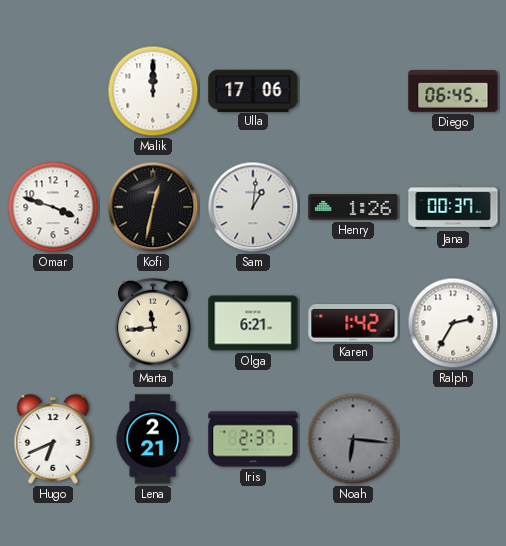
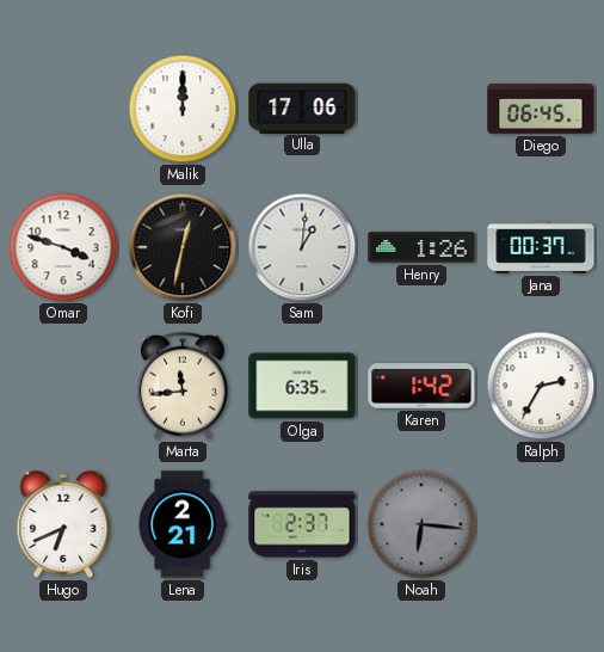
Olga: 6:21 -> 6:35
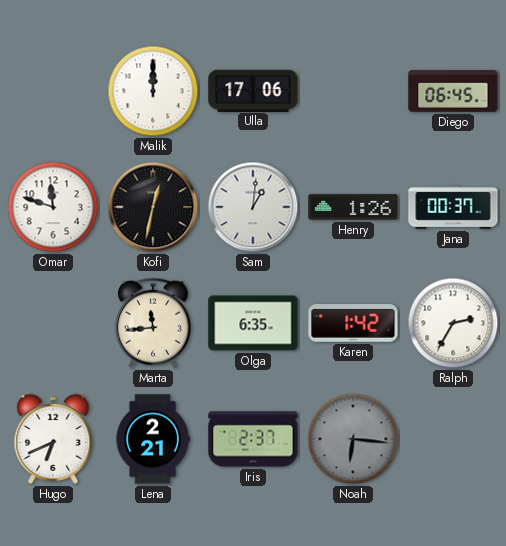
Omar: 3:48 -> 11:48
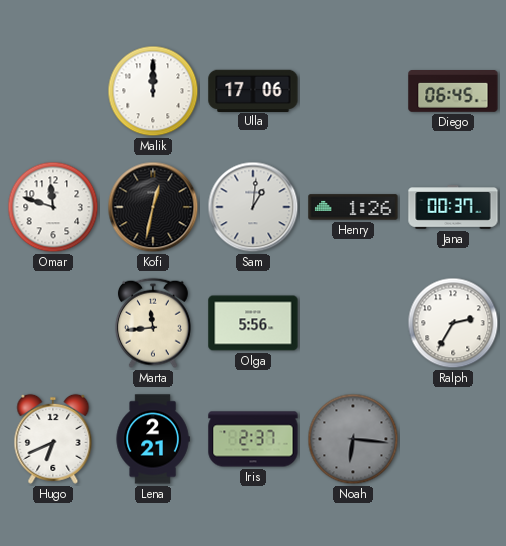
Olga: 6:35 -> 5:56
Karen: 1:42 -> none
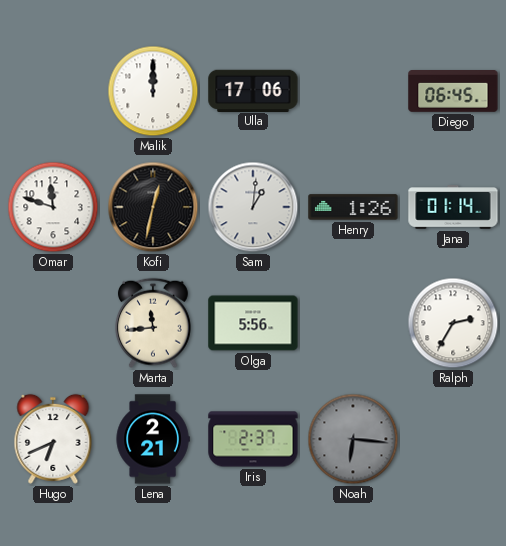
Jana: 00:37 -> 01:14
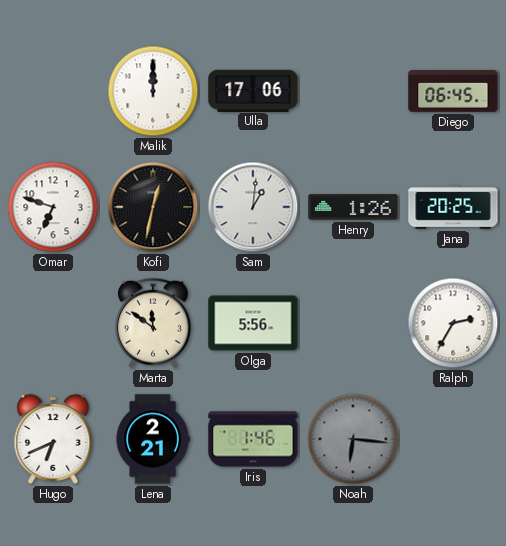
Omar: 11:48 -> 6:48
Jana: 01:14 -> 20:25
Marta: 11:44 -> 11:51
Iris: 2:37 -> 1:46
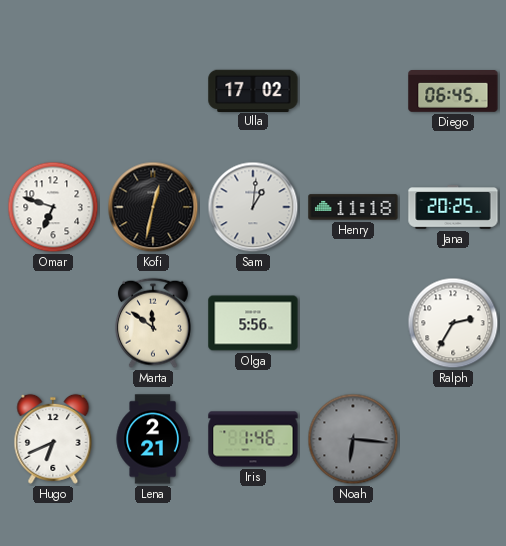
Malik: 12:00 -> none
Ulla: 17:06 -> 17:02
Henry: 1:26 -> 11:18
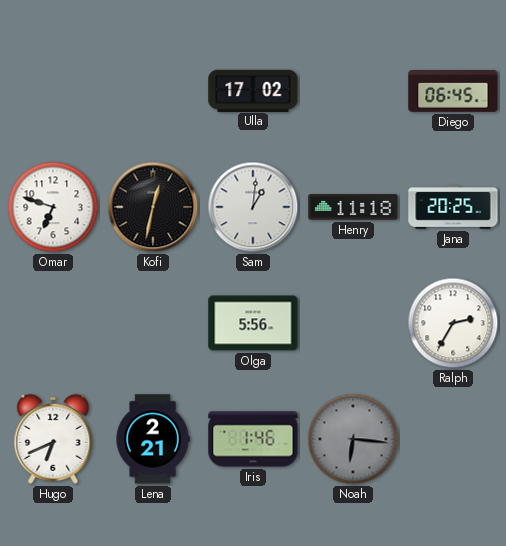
Marta: 11:51 -> none
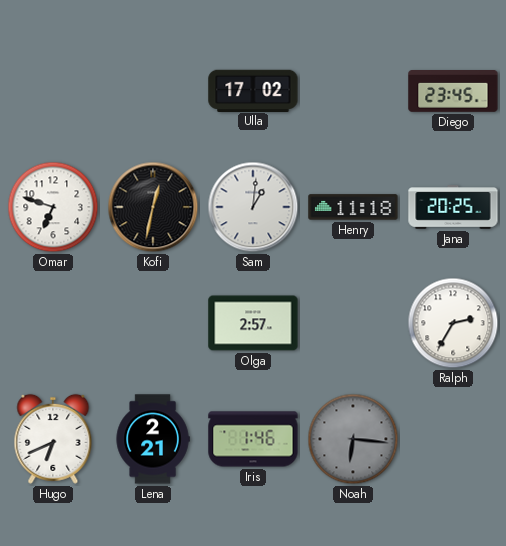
Diego: 06:45 -> 23:45
Olga: 5:56 -> 2:57
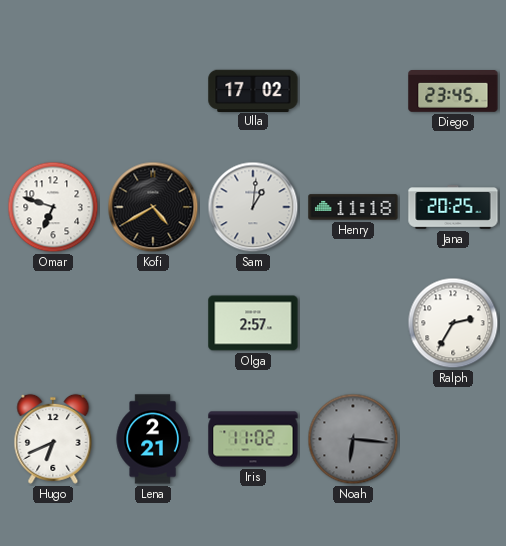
Kofi: 12:32 -> 4:40
Iris: 1:46 -> 11:02
